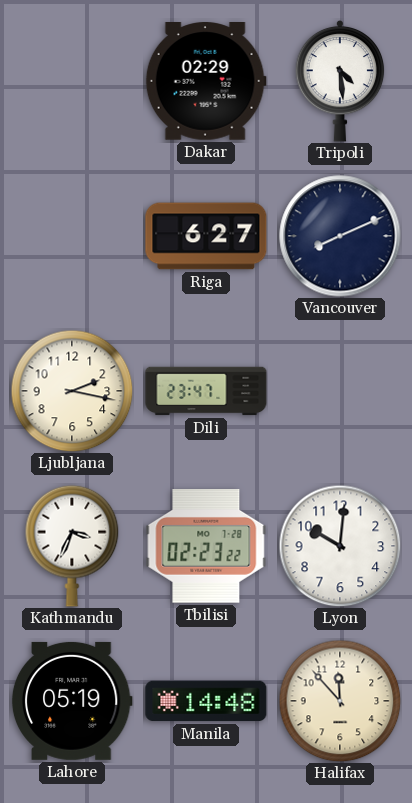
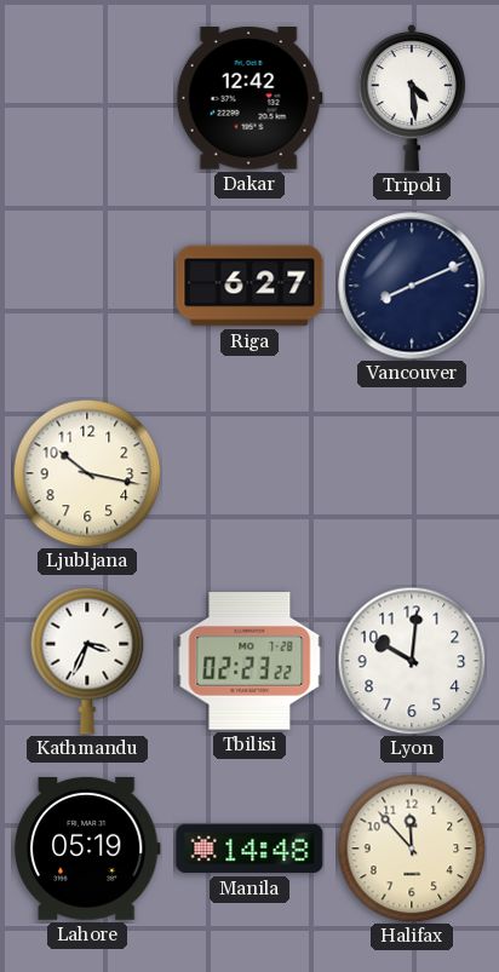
Dakar: 02:29 -> 12:42
Ljubljana: 2:17 -> 10:17
Dili: 23:47 -> none
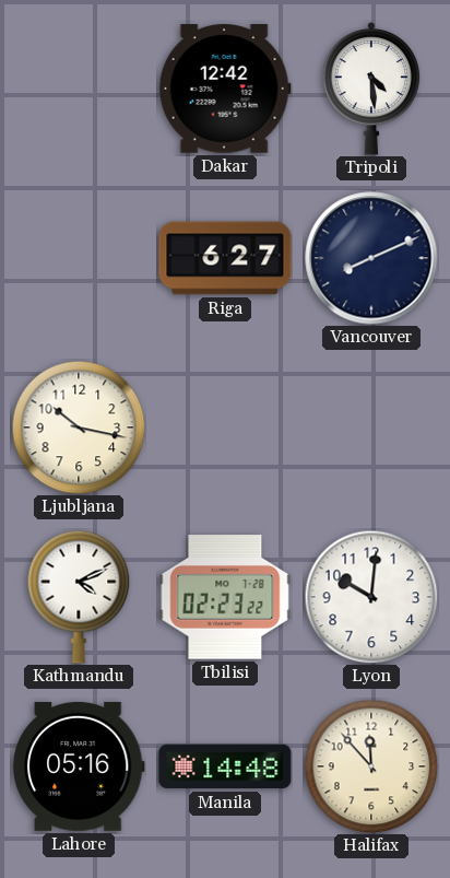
Kathmandu: 3:34 -> 4:11
Lahore: 05:19 -> 05:16
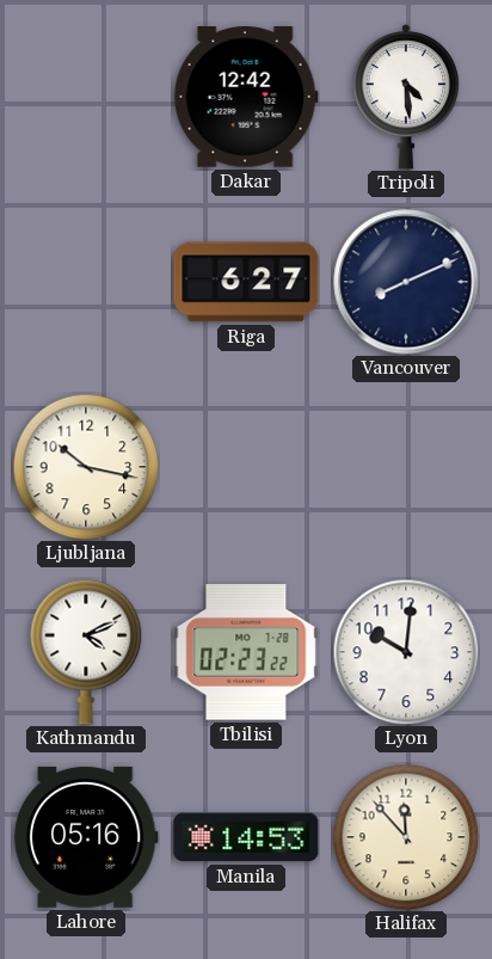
Manila: 14:48 -> 14:53
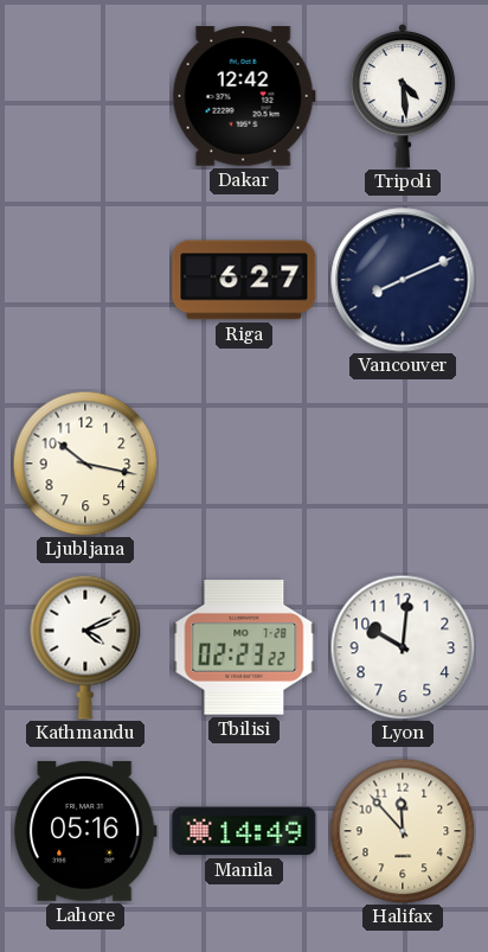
Manila: 14:53 -> 14:49
